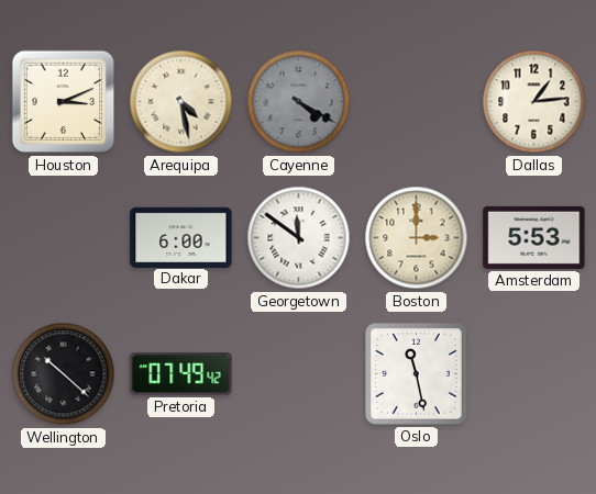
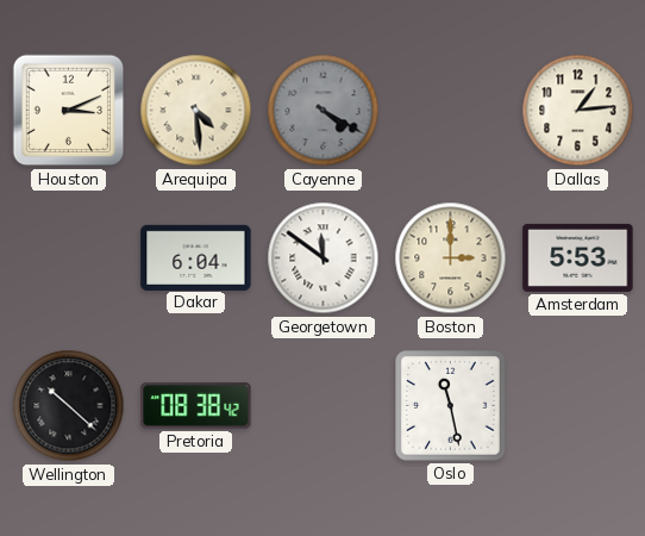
Arequipa: 4:28 -> 4:29
Dakar: 6:00 -> 6:04
Pretoria: 07:49 -> 08:38
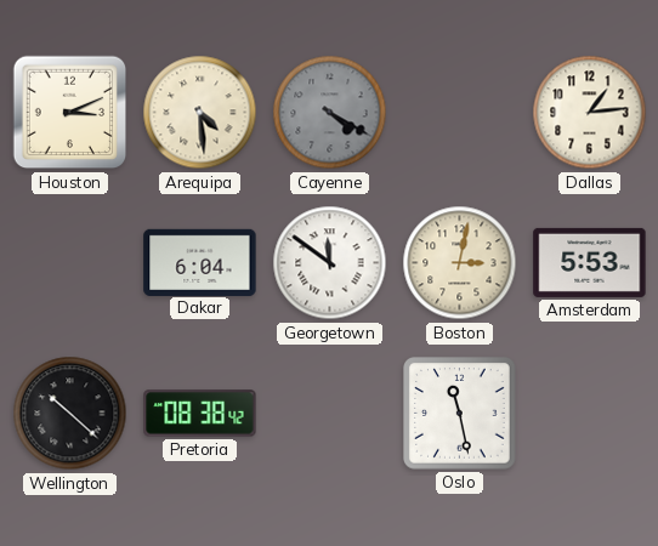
Boston: 3:00 -> 3:02
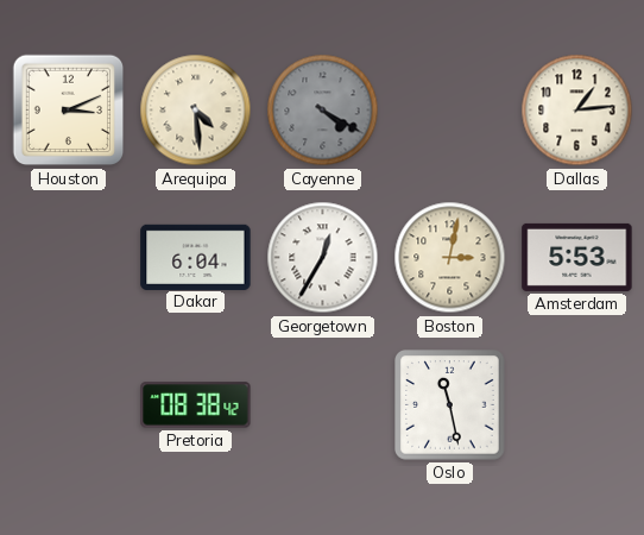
Georgetown: 11:51 -> 12:35
Wellington: 10:22 -> none
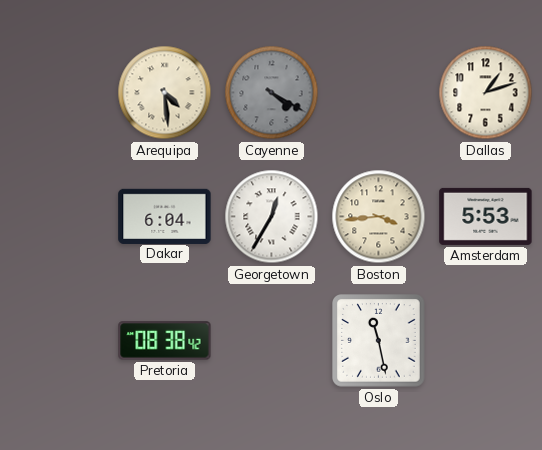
Houston: 3:11 -> none
Dallas: 1:14 -> 1:12
Boston: 3:02 -> 3:44
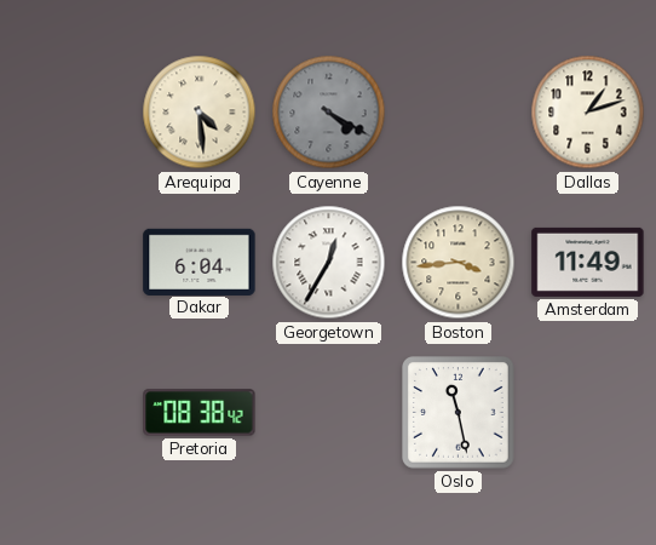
Amsterdam: 5:53 -> 11:49
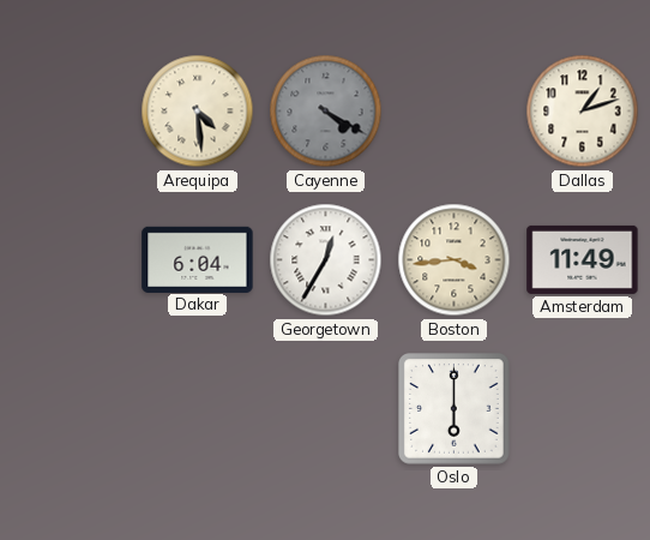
Pretoria: 08:38 -> none
Oslo: 11:28 -> 6:00
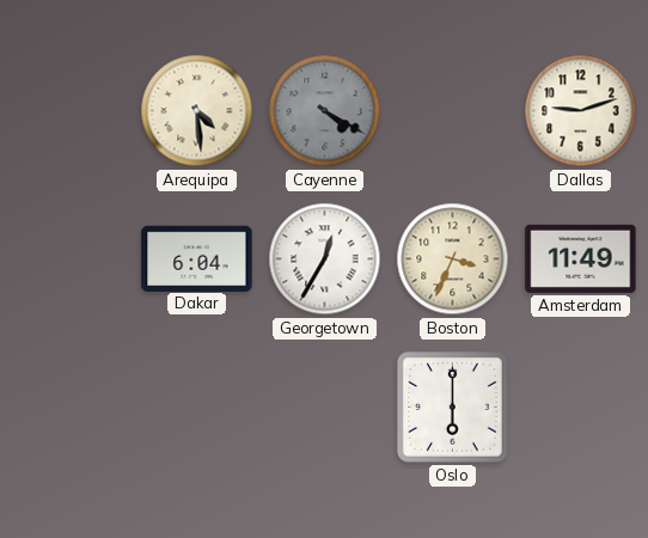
Dallas: 1:12 -> 9:12
Boston: 3:44 -> 3:34
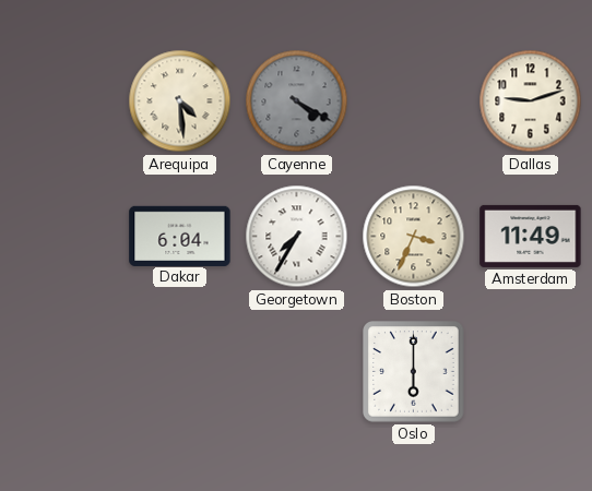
Georgetown: 12:35 -> 7:35
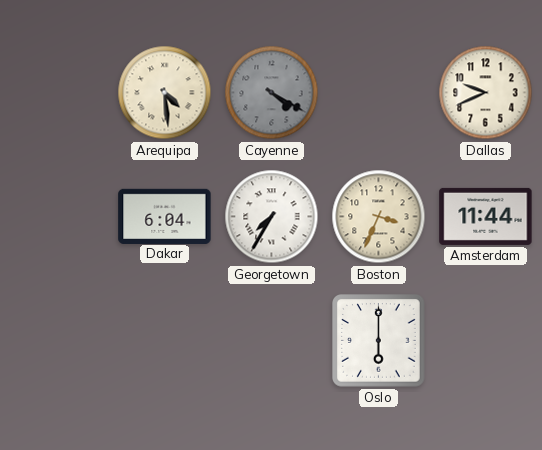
Dallas: 9:12 -> 9:41
Amsterdam: 11:49 -> 11:44
